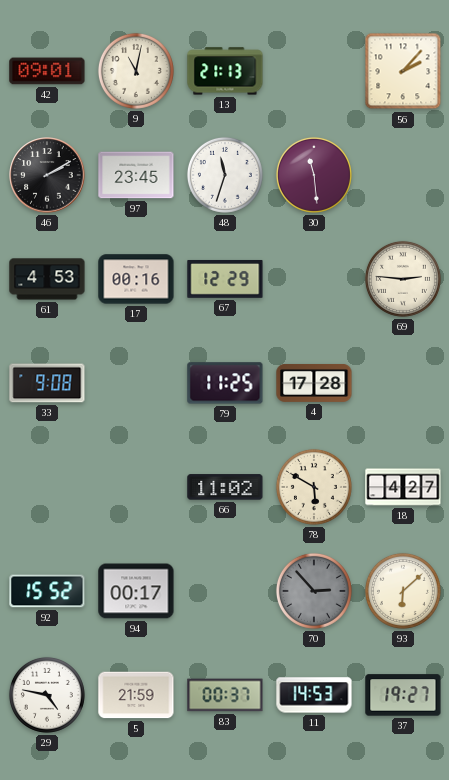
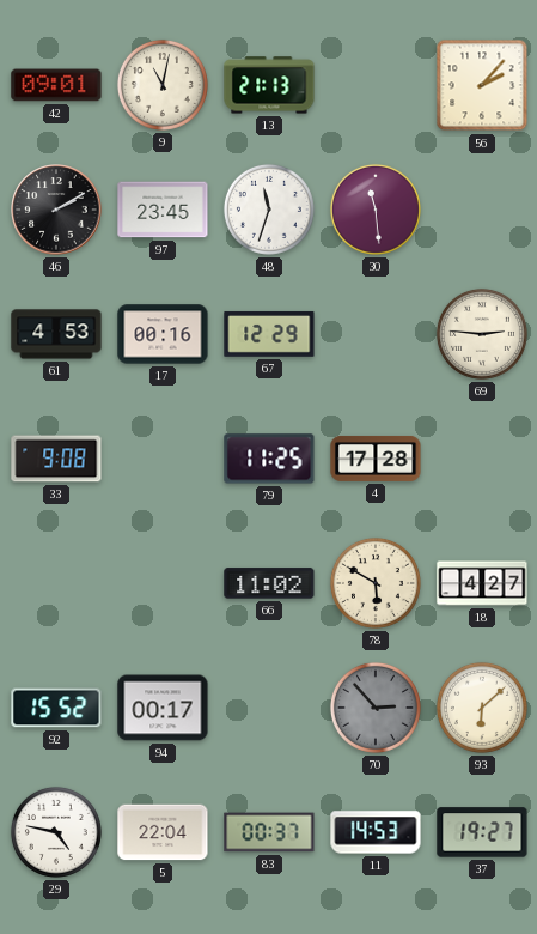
5: 21:59 -> 22:04
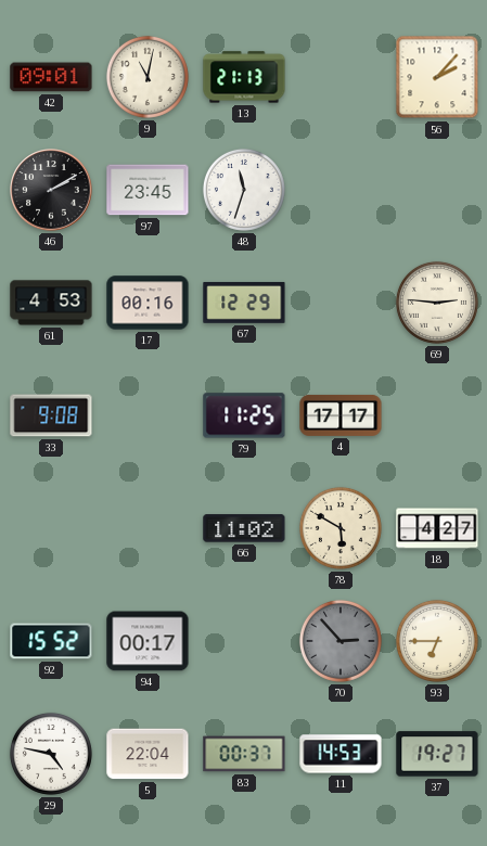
30: 11:29 -> none
4: 17:28 -> 17:17
93: 6:08 -> 6:45
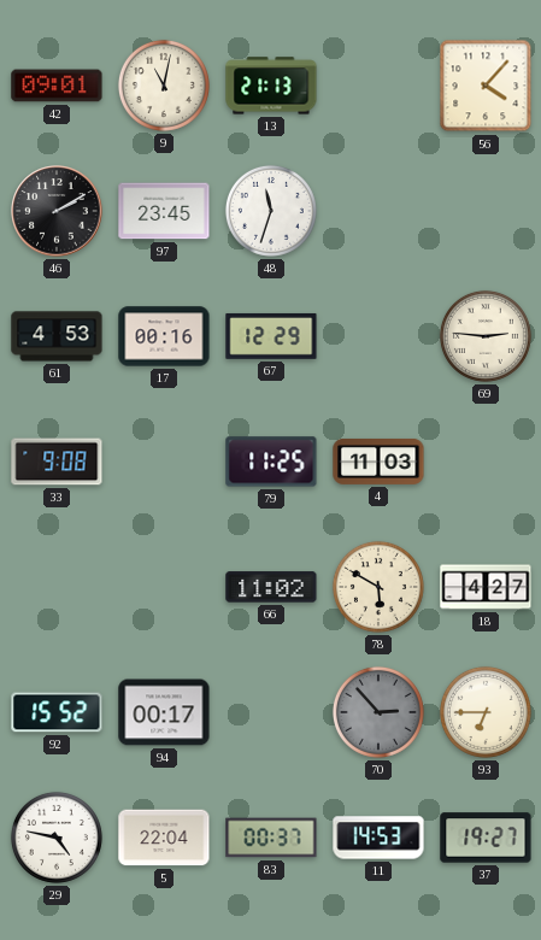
56: 2:07 -> 4:07
4: 17:17 -> 11:03
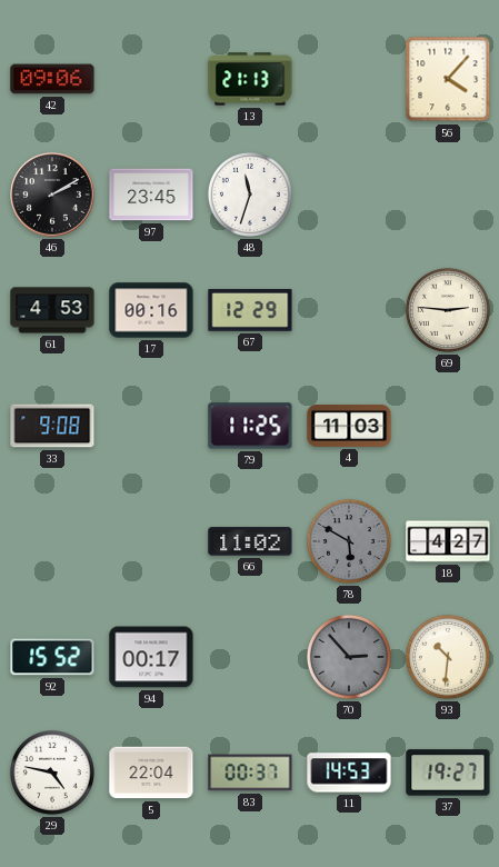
42: 09:01 -> 09:06
9: 11:02 -> none
78 dial: cream -> grey
93: 6:45 -> 10:31
